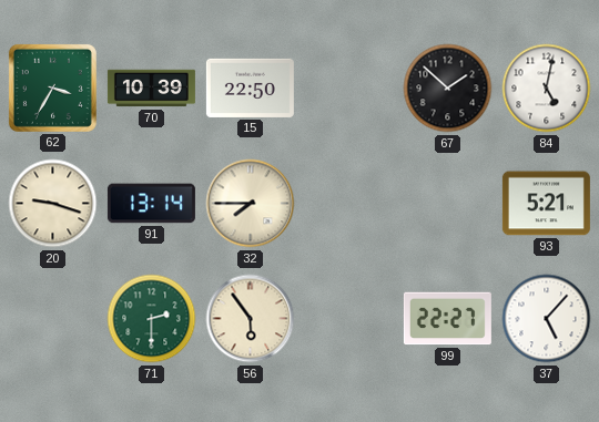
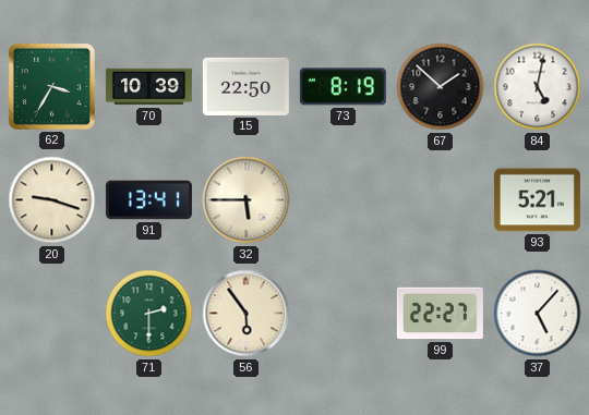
73: none -> 8:19
91: 13:14 -> 13:41
32: 7:45 -> 5:45
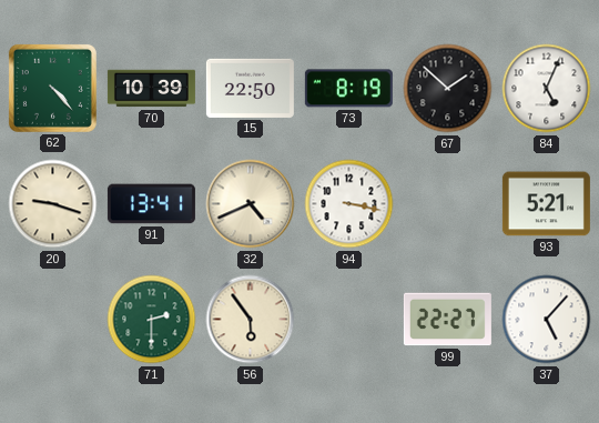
62: 3:35 -> 4:23
84: 5:02 -> 5:04
32: 5:45 -> 4:41
94: none -> 3:17
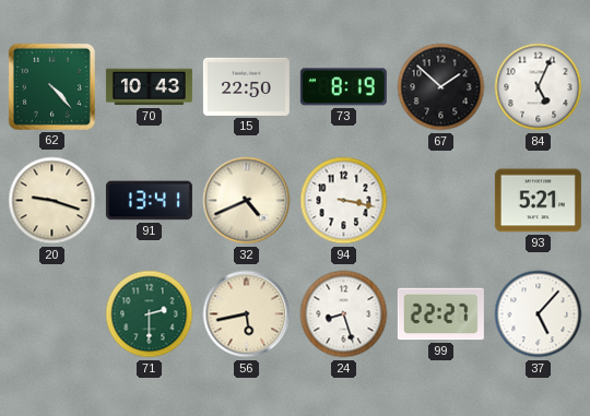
70: 10:39 -> 10:43
56: 5:54 -> 5:43
24: none -> 8:27
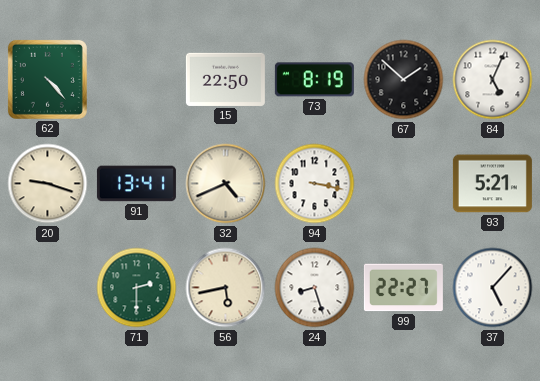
70: 10:43 -> none
